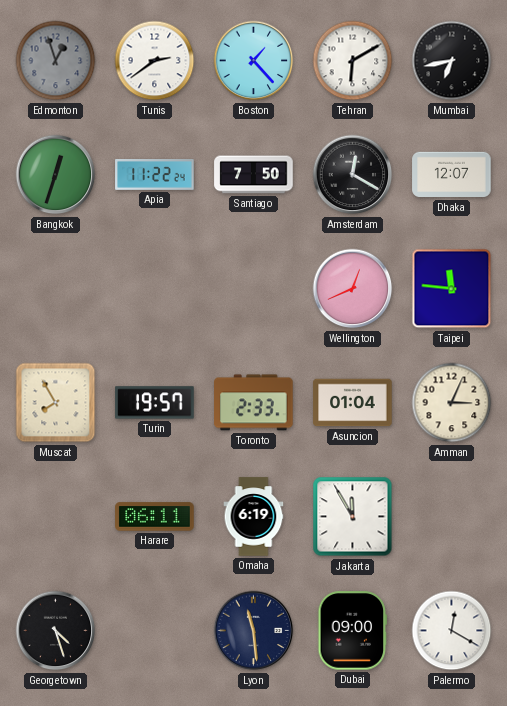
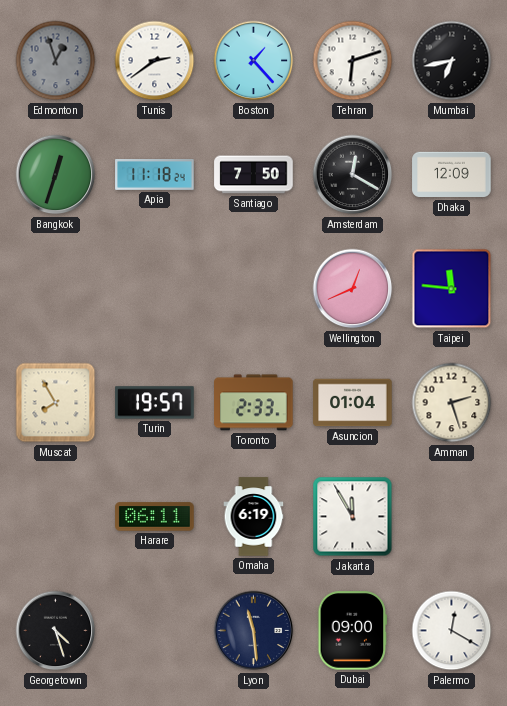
Tehran: 6:10 -> 6:12
Apia: 11:22 -> 11:18
Dhaka: 12:07 -> 12:09
Amman: 3:04 -> 2:27
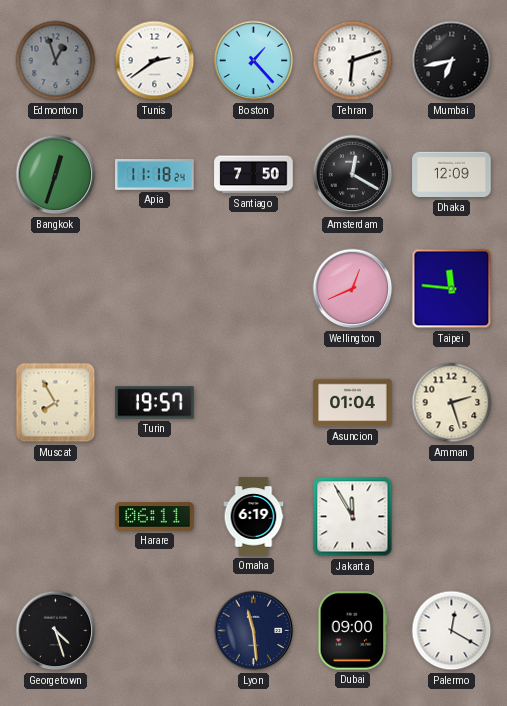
Toronto: 2:33 -> none
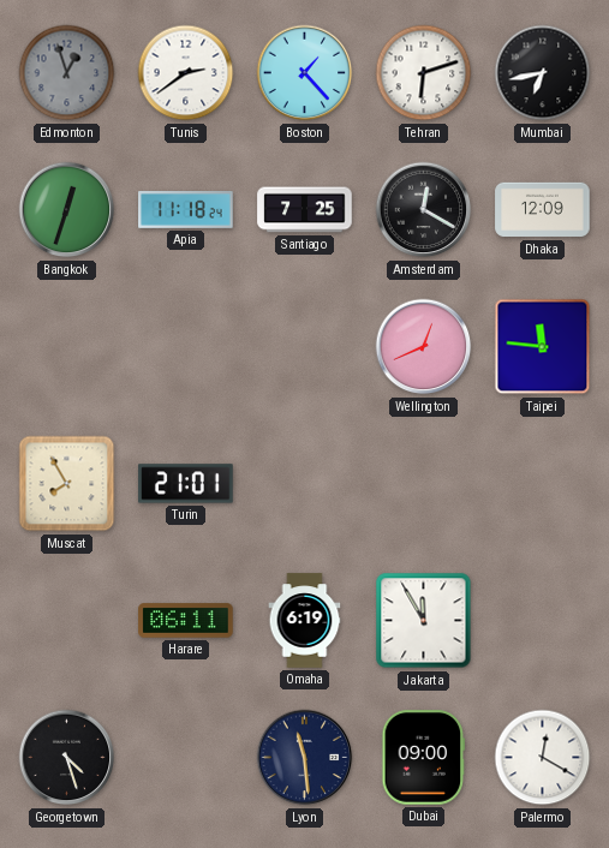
Santiago: 7:50 -> 7:25
Turin: 19:57 -> 21:01
Asuncion: 01:04 -> none
Amman: 2:27 -> none
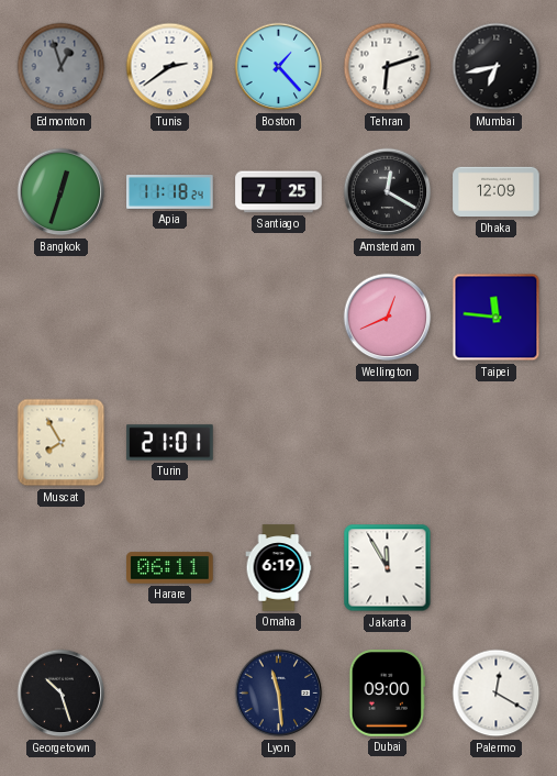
Georgetown: 4:27 -> 10:27
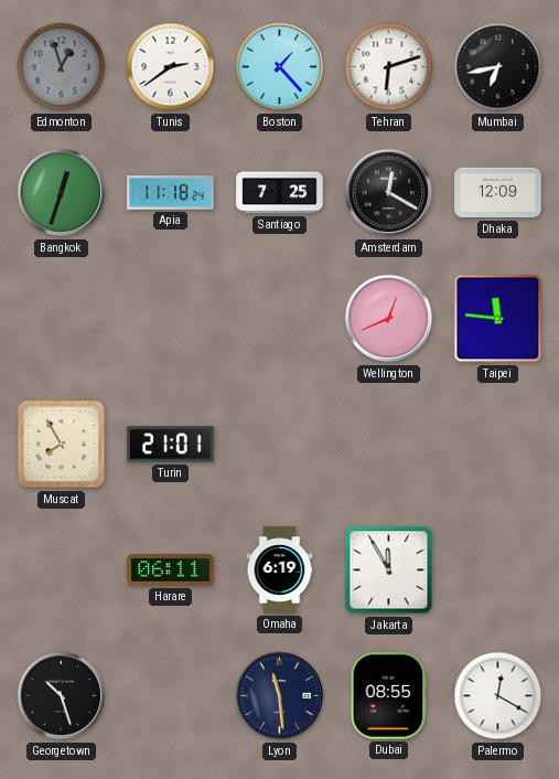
Dubai: 09:00 -> 08:55
